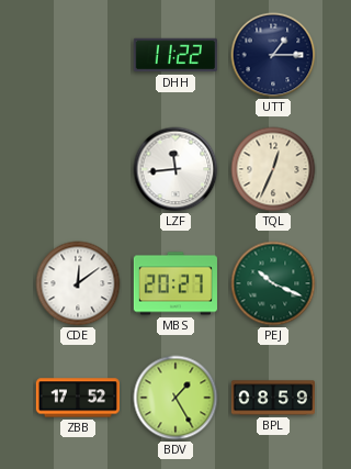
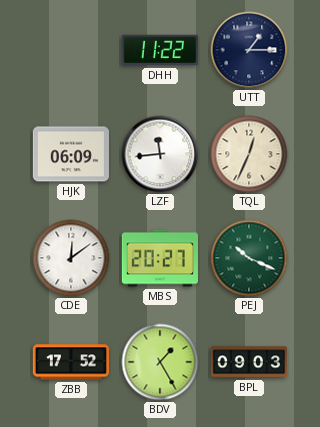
HJK: none -> 06:09
BPL: 08:59 -> 09:03
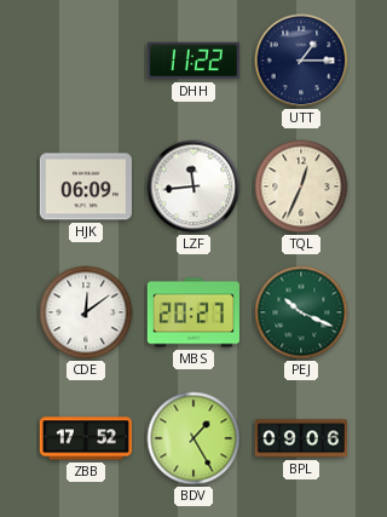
BPL: 09:03 -> 09:06
